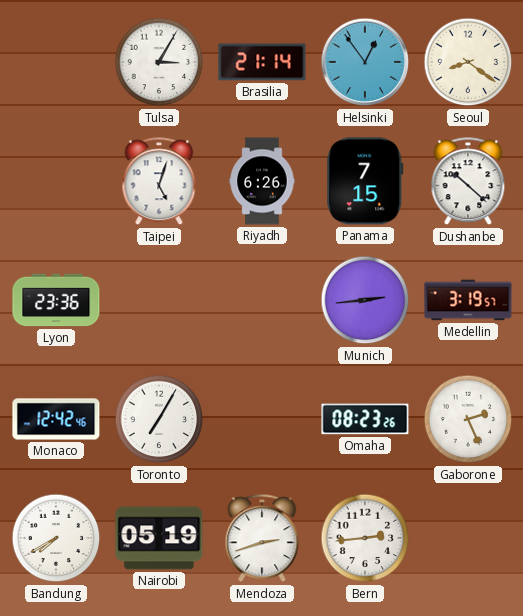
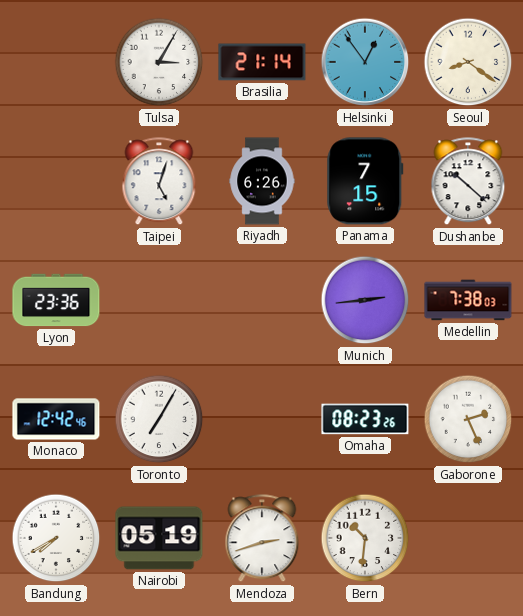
Medellin: 3:19 -> 7:38
Bern: 2:44 -> 10:31
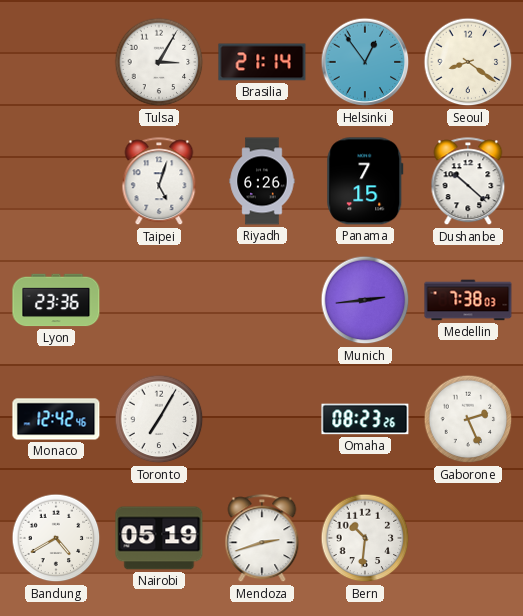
Bandung: 7:40 -> 4:40
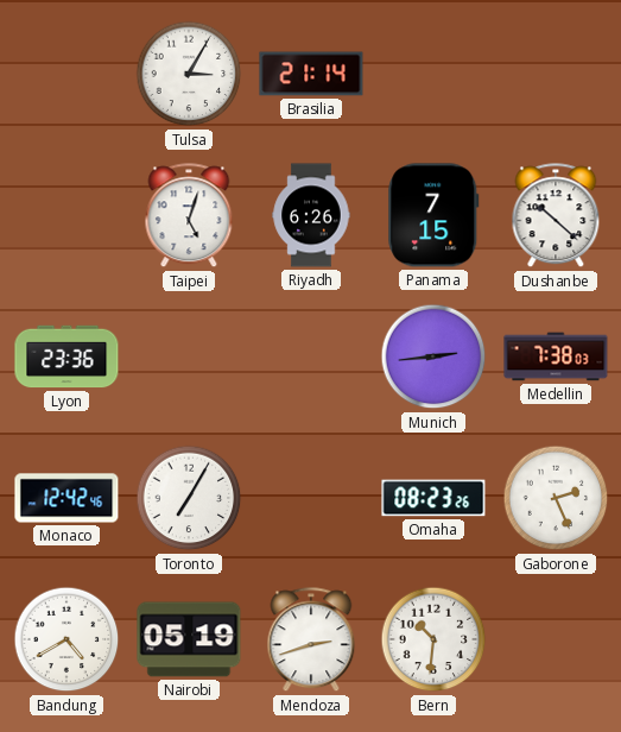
Helsinki: 12:54 -> none
Seoul: 8:21 -> none
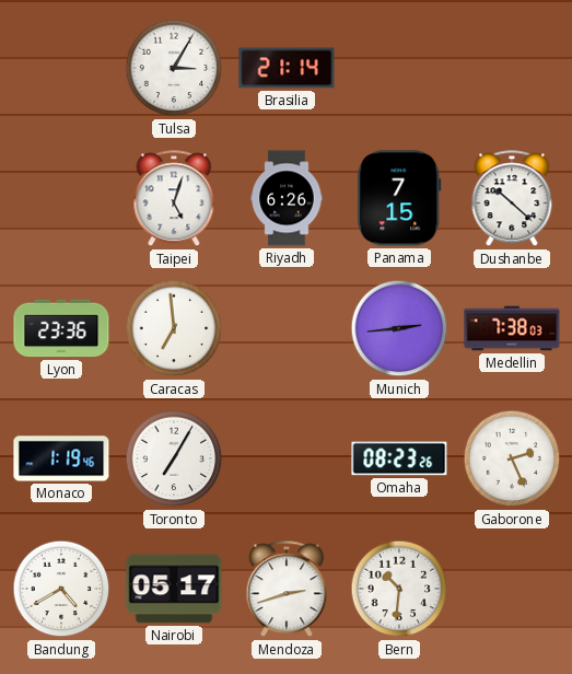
Caracas: none -> 6:59
Monaco: 12:42 -> 1:19
Nairobi: 05:19 -> 05:17
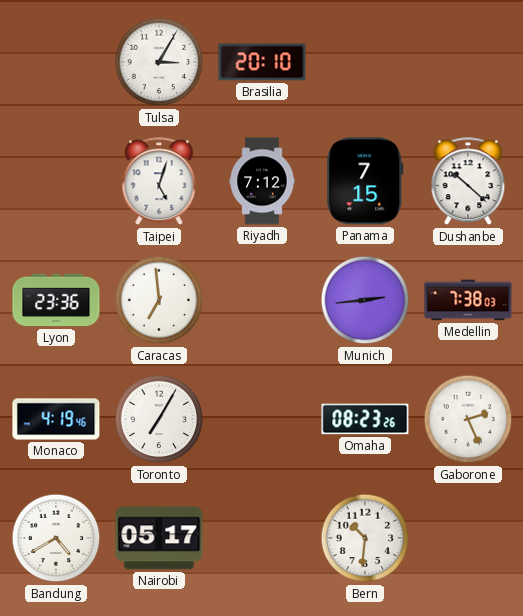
Brasilia: 21:14 -> 20:10
Riyadh: 6:26 -> 7:12
Monaco: 1:19 -> 4:19
Mendoza: 2:42 -> none
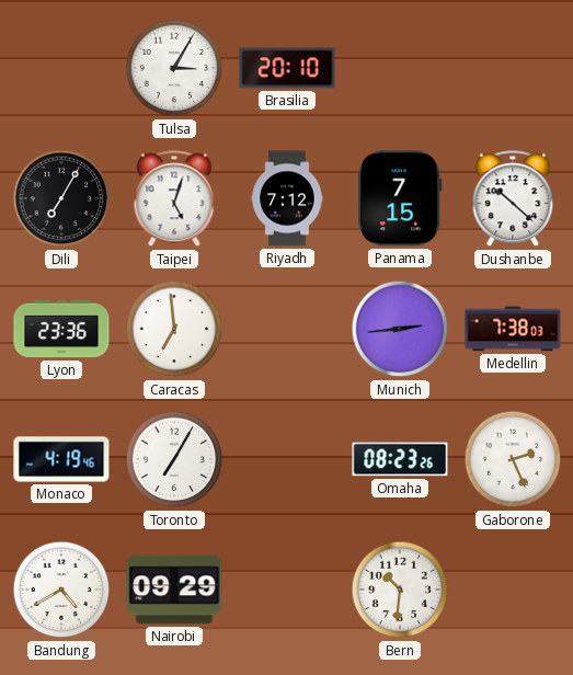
Dili: none -> 7:05
Nairobi: 05:17 -> 09:29
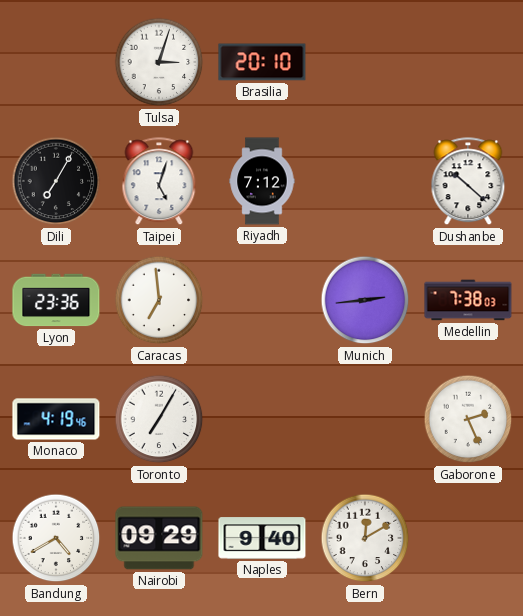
Tulsa: 3:05 -> 3:03
Panama: 7:15 -> none
Omaha: 08:23 -> none
Naples: none -> 9:40
Bern: 10:31 -> 12:10
